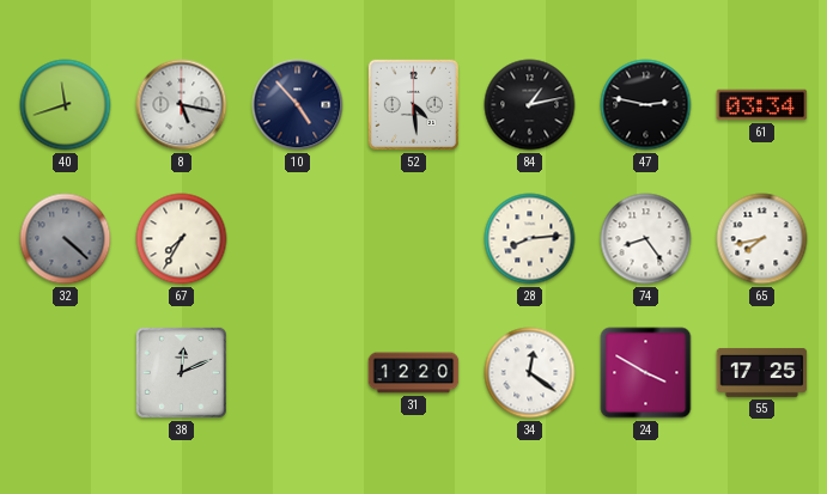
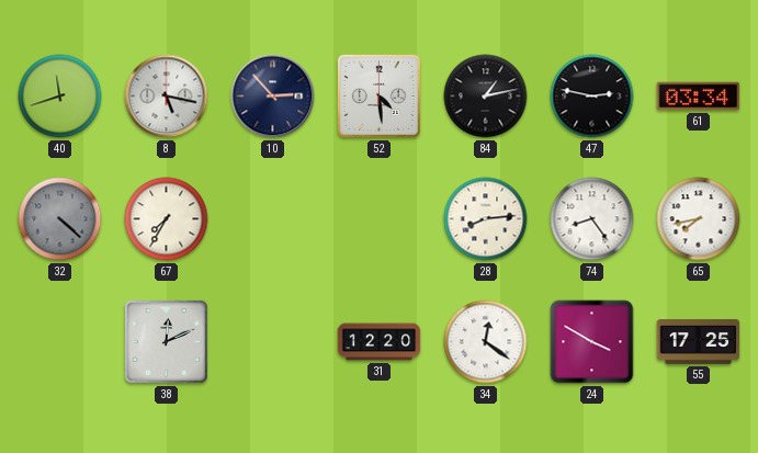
10: 4:53 -> 2:53
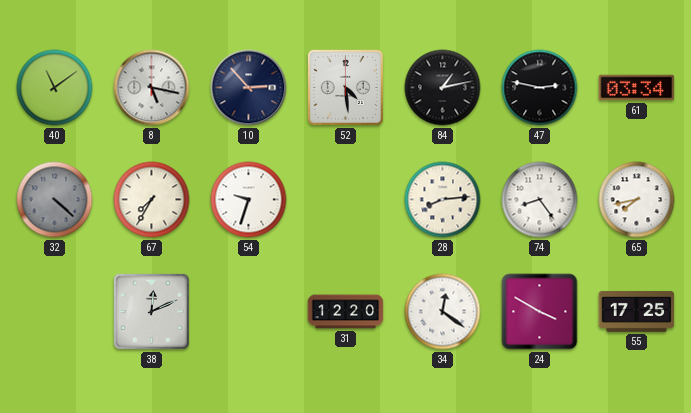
40: 11:42 -> 11:09
54: none -> 9:33
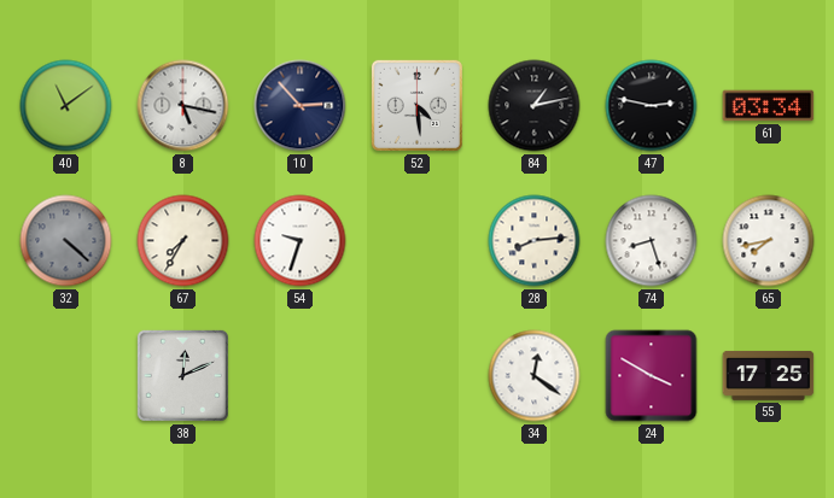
74: 8:24 -> 8:27
31: 12:20 -> none
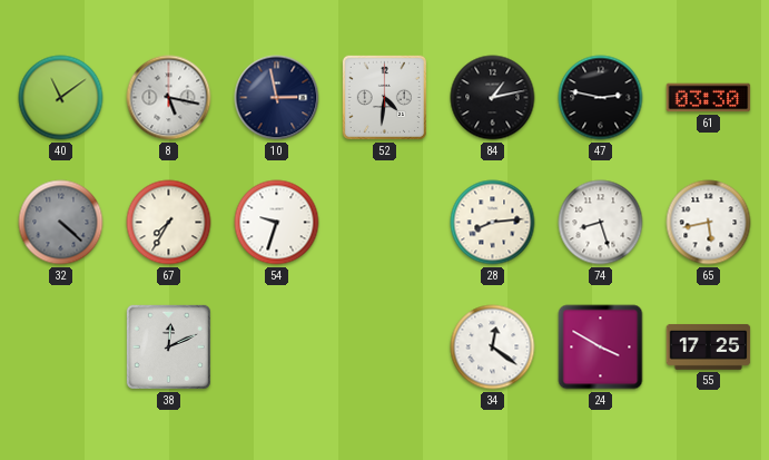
10: 2:53 -> 2:58
52: 4:29 -> 4:31
61: 03:34 -> 03:30
65: 7:43 -> 5:43
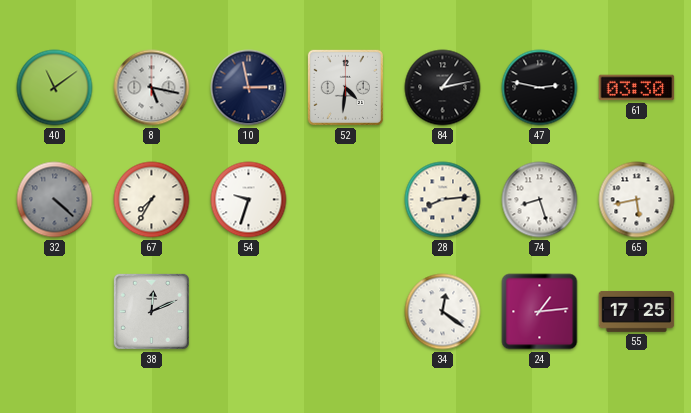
24: 3:50 -> 1:14
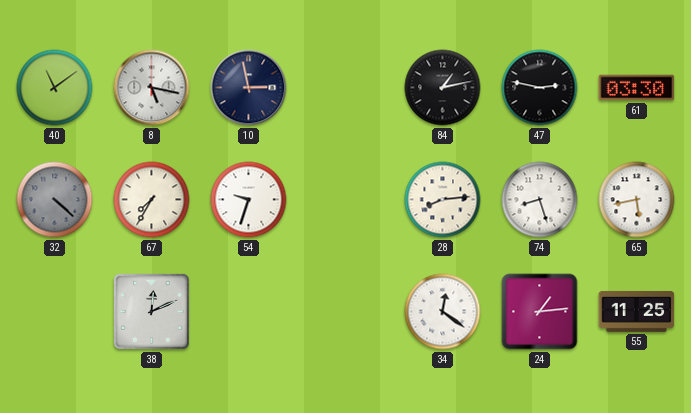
52: 4:31 -> none
55: 17:25 -> 11:25
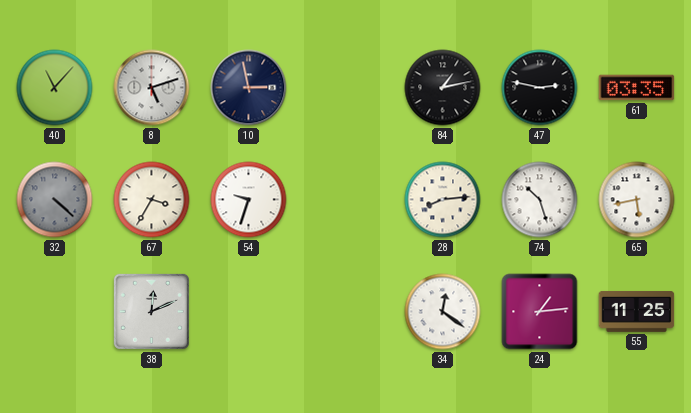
40: 11:09 -> 11:07
8: 5:17 -> 5:12
61: 03:30 -> 03:35
67: 7:35 -> 3:35
74: 8:27 -> 10:27
